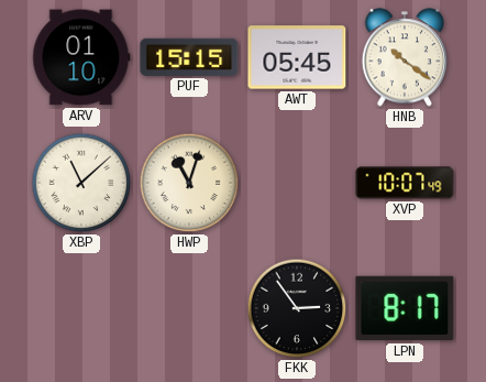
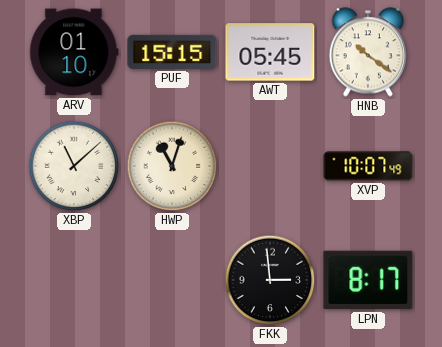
FKK: 2:54 -> 2:59
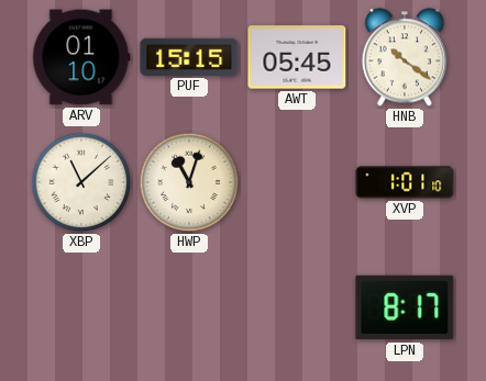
XVP: 10:07 -> 1:01
FKK: 2:59 -> none
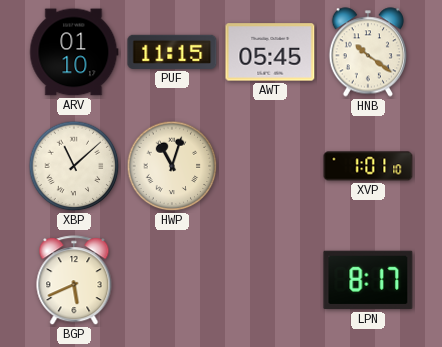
PUF: 15:15 -> 11:15
BGP: none -> 5:41
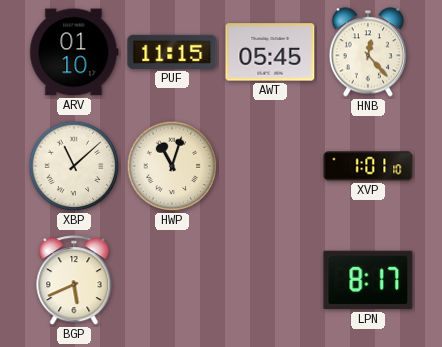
HNB: 10:21 -> 12:23
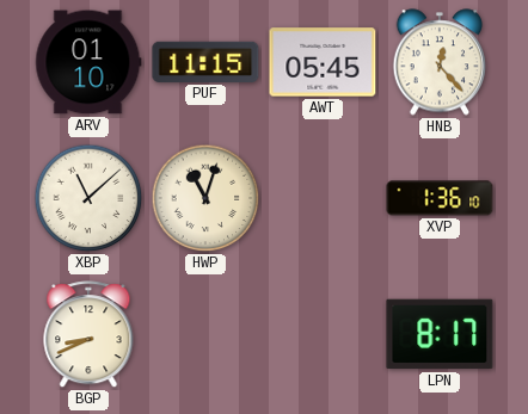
XVP: 1:01 -> 1:36
BGP: 5:41 -> 8:41
